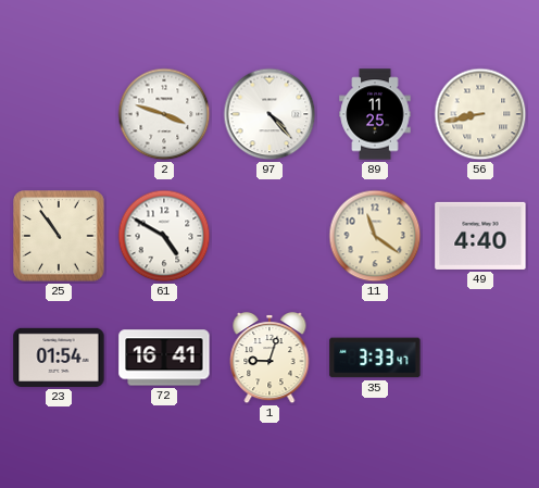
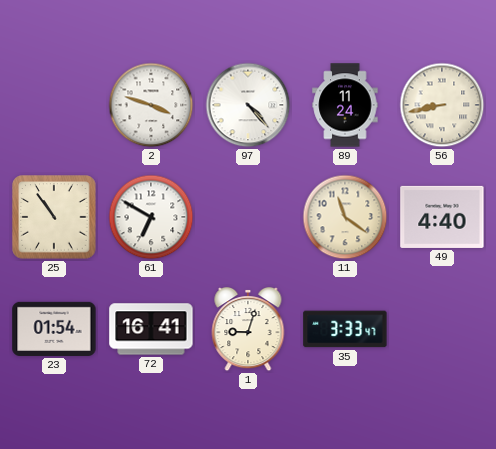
89: 11:25 -> 11:24
61: 4:50 -> 6:50
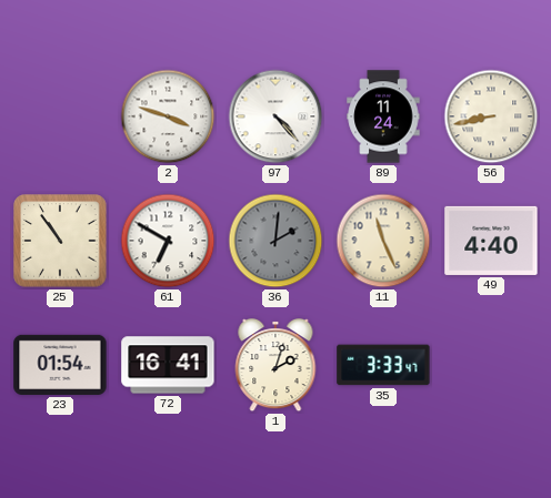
36: none -> 2:01
11: 11:21 -> 11:26
1: 9:03 -> 2:03
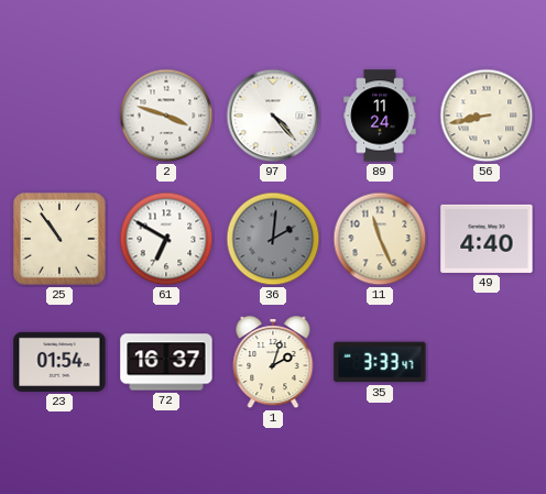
72: 16:41 -> 16:37
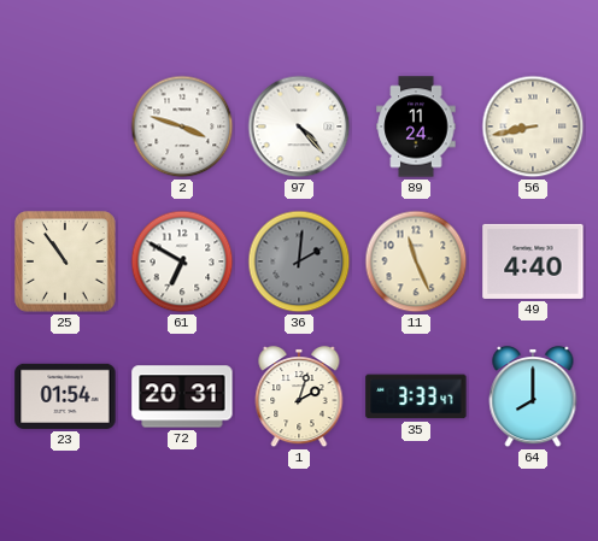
72: 16:37 -> 20:31
64: none -> 8:00
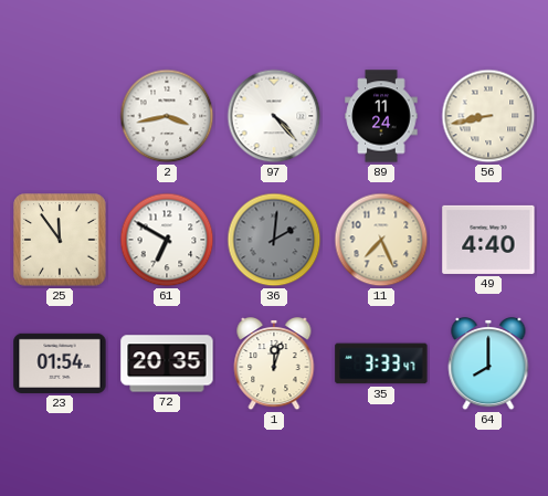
2: 3:48 -> 3:43
25: 10:54 -> 11:54
11: 11:26 -> 7:26
72: 20:31 -> 20:35
1: 2:03 -> 12:03
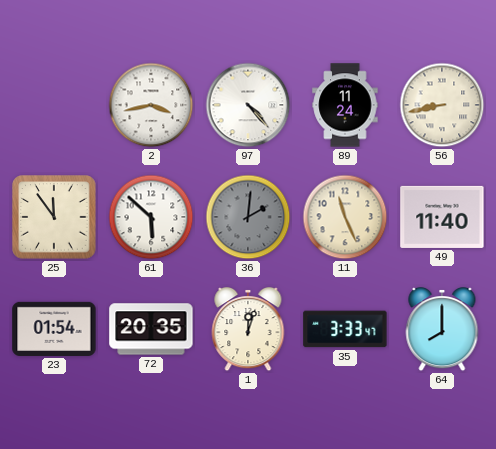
61: 6:50 -> 5:52
11: 7:26 -> 11:26
49: 4:40 -> 11:40
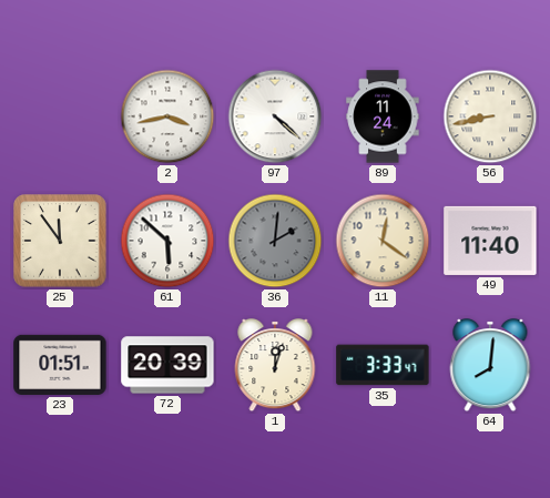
97: 4:23 -> 4:22
11: 11:26 -> 12:21
23: 01:54 -> 01:51
72: 20:35 -> 20:39
64: 8:00 -> 8:01
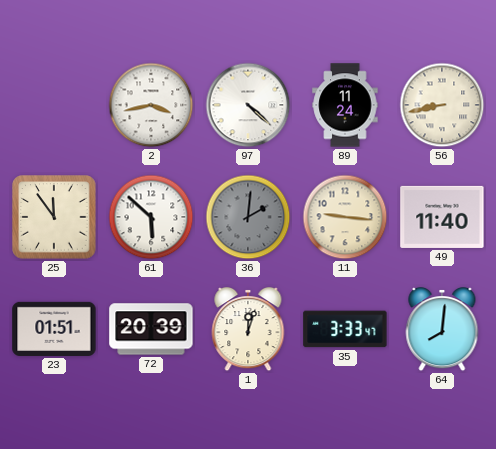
11: 12:21 -> 9:16
